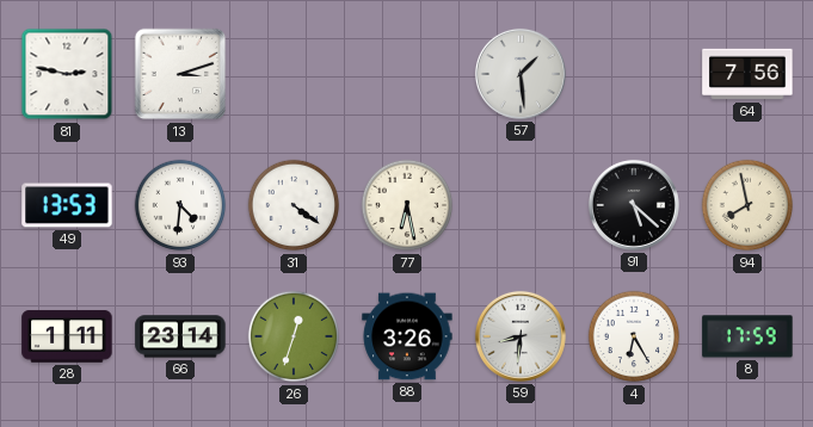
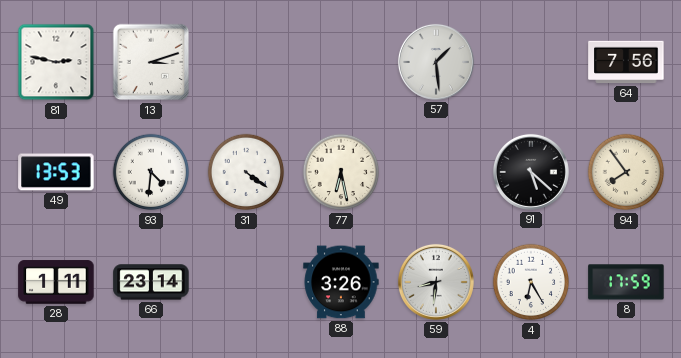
94: 7:58 -> 7:54
26: 12:33 -> none
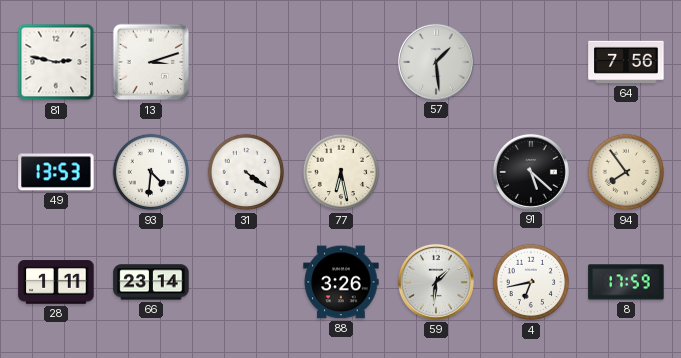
59: 8:31 -> 1:31
4: 6:25 -> 6:43
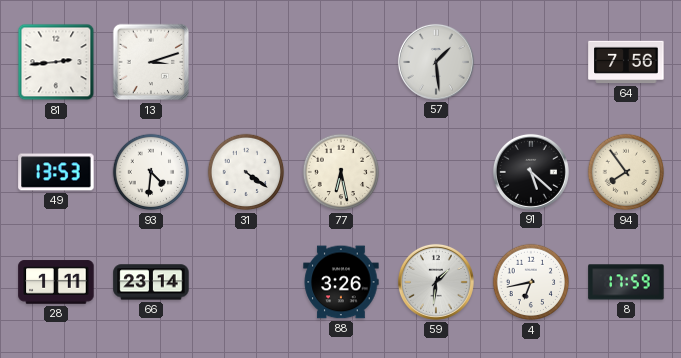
81: 2:47 -> 2:44
